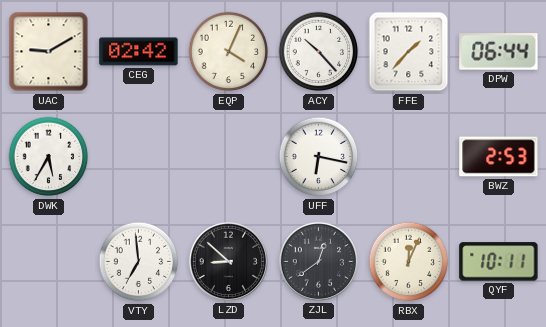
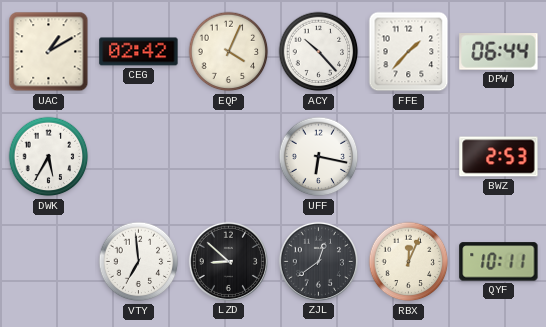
UAC: 9:10 -> 1:10
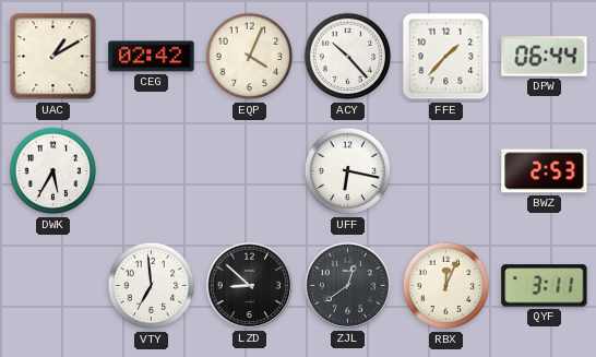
QYF: 10:11 -> 3:11
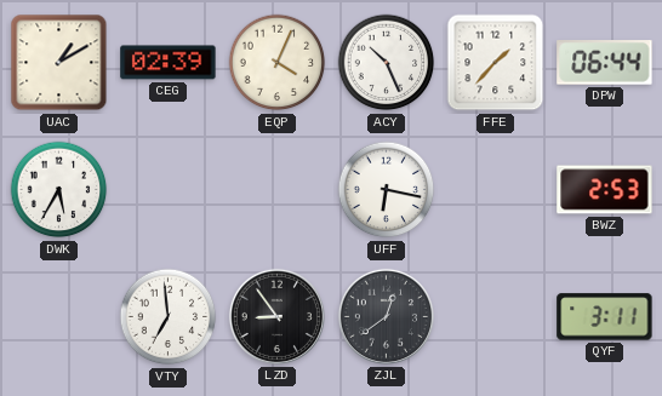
CEG: 02:42 -> 02:39
ACY: 10:23 -> 10:26
LZD: 8:52 -> 8:54
RBX: 12:04 -> none
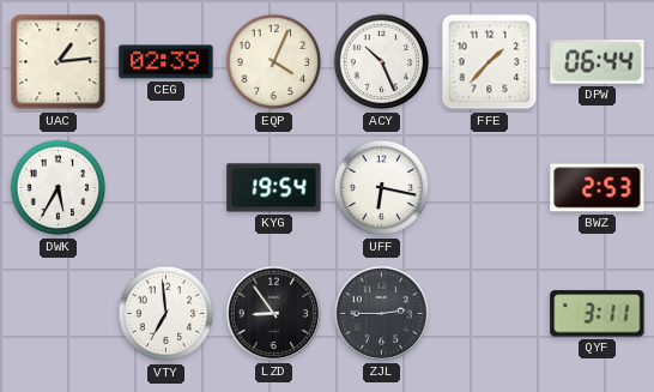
UAC: 1:10 -> 1:14
KYG: none -> 19:54
ZJL: 12:39 -> 2:45
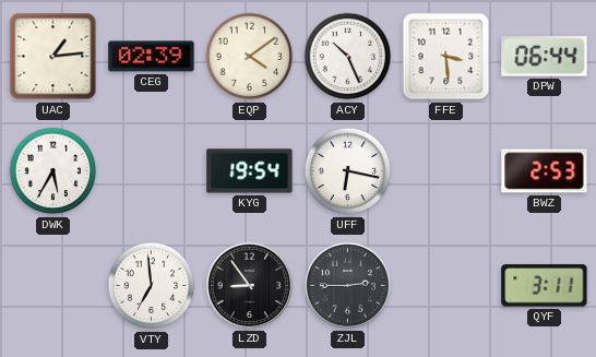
EQP: 4:04 -> 4:09
FFE: 1:37 -> 3:29
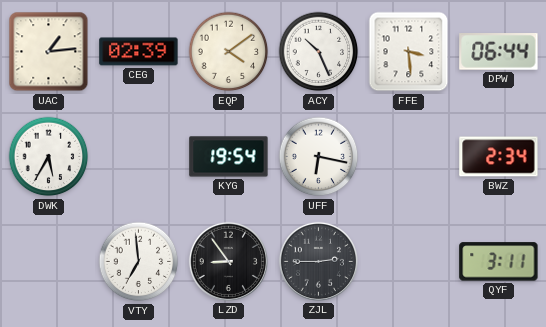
BWZ: 2:53 -> 2:34
